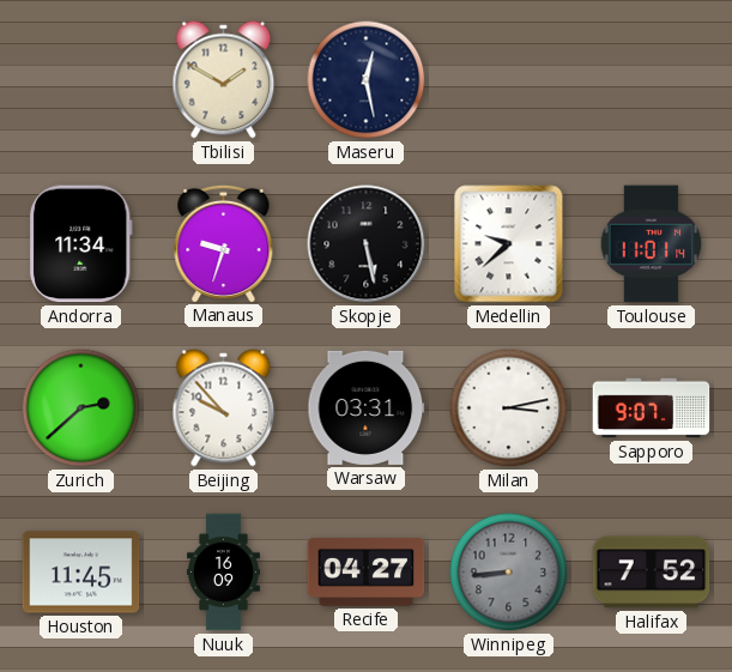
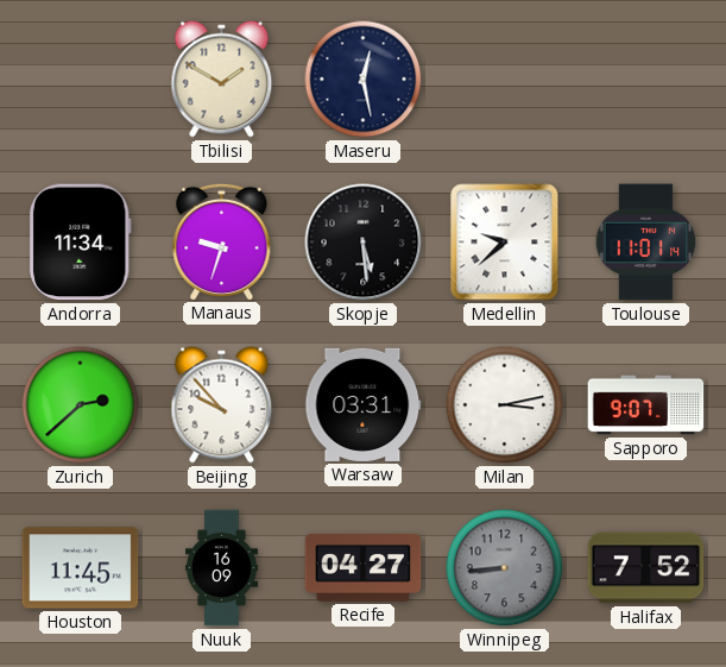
Skopje: 5:28 -> 5:29
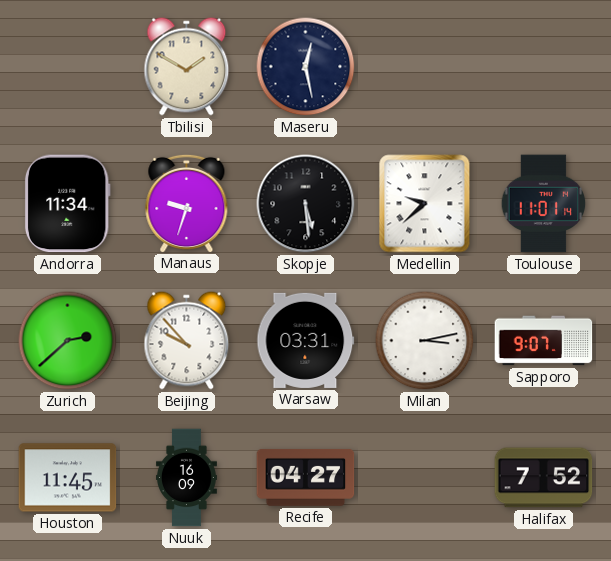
Winnipeg: 8:44 -> none
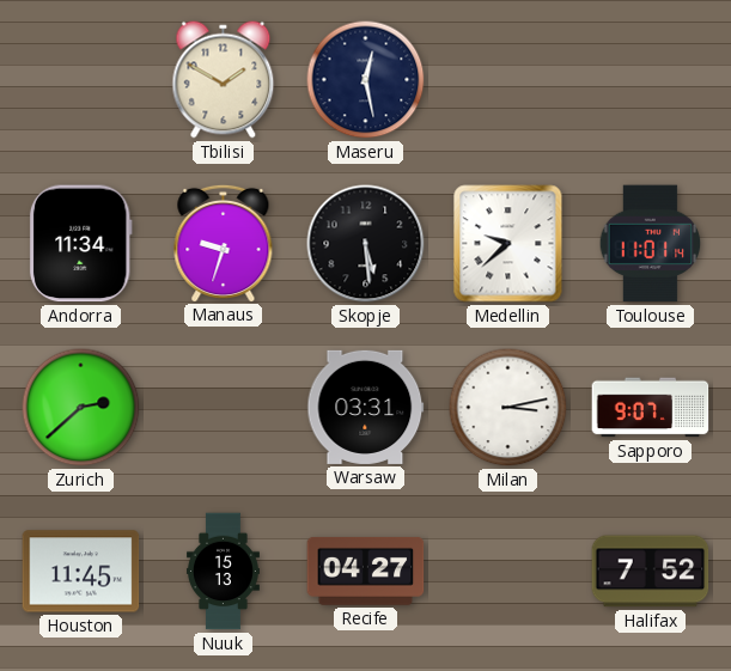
Beijing: 9:53 -> none
Nuuk: 16:09 -> 15:13
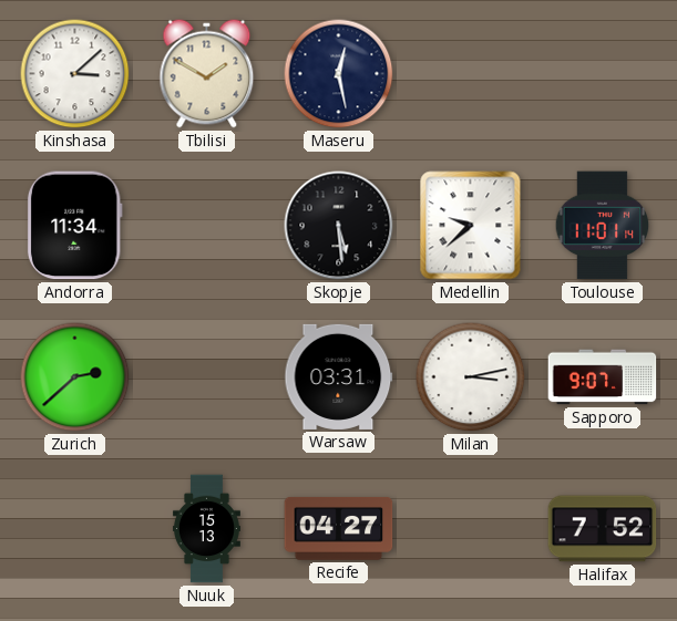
Kinshasa: none -> 3:08
Manaus: 9:33 -> none
Houston: 11:45 -> none
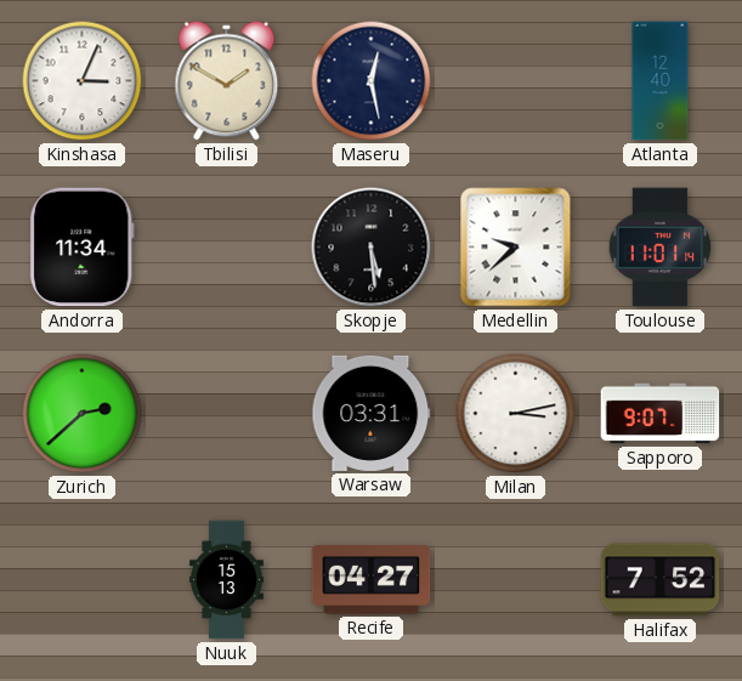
Kinshasa: 3:08 -> 3:04
Atlanta: none -> 12:40
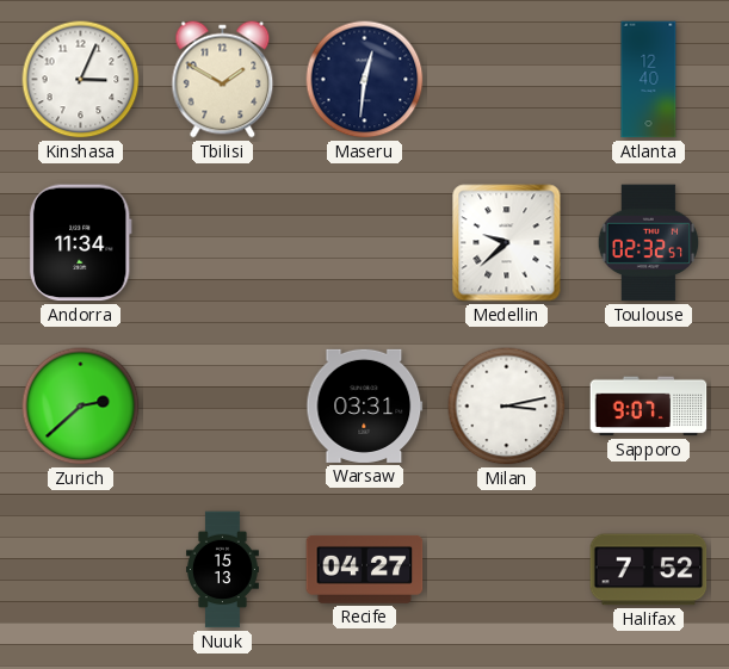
Maseru: 12:28 -> 12:31
Skopje: 5:29 -> none
Toulouse: 11:01 -> 02:32
